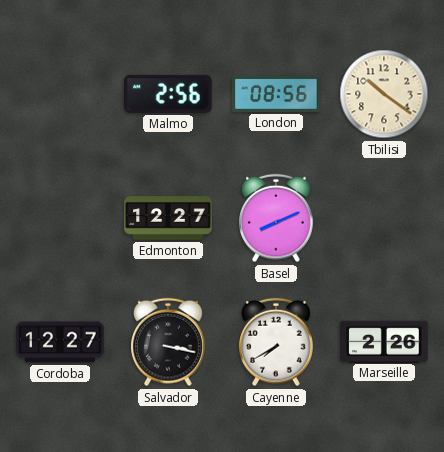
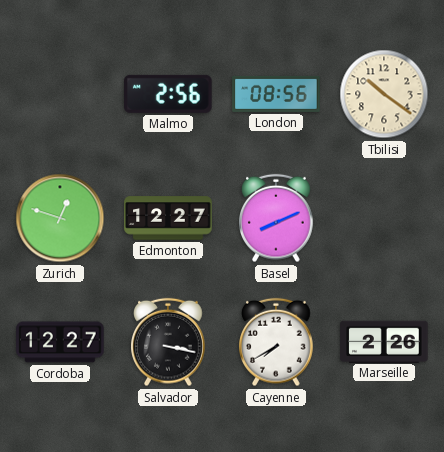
Zurich: none -> 12:48
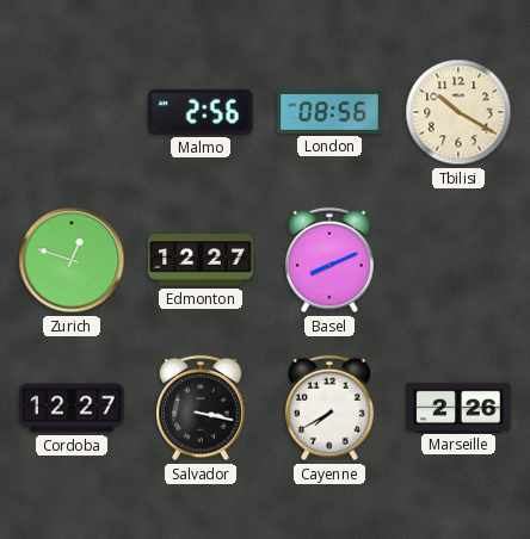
Tbilisi: 10:21 -> 10:20
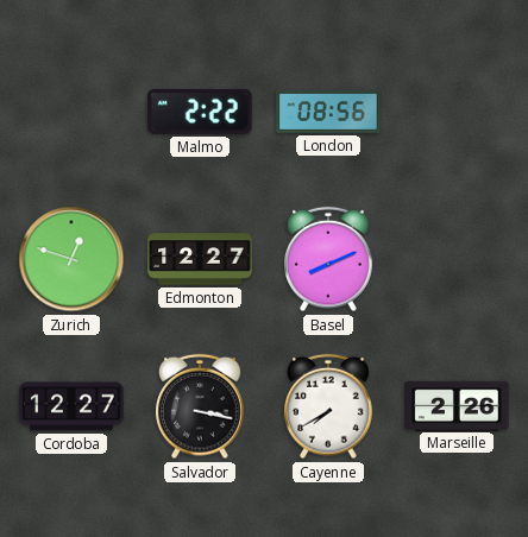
Malmo: 2:56 -> 2:22
Tbilisi: 10:20 -> none
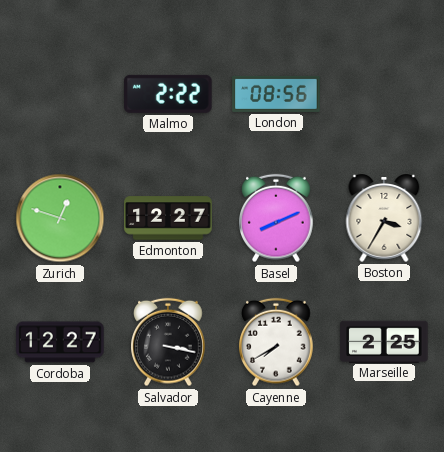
Boston: none -> 3:35
Marseille: 2:26 -> 2:25
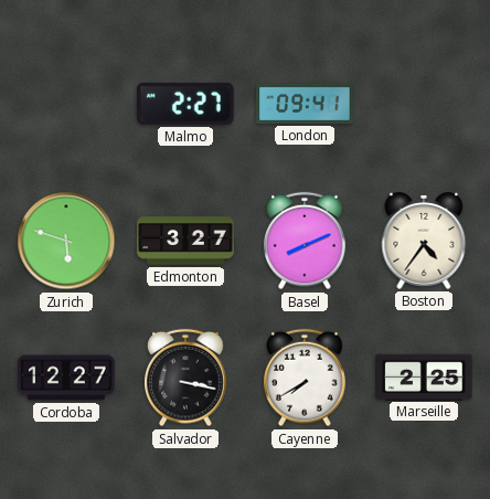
Malmo: 2:22 -> 2:27
London: 08:56 -> 09:41
Zurich: 12:48 -> 5:48
Edmonton: 12:27 -> 3:27
Boston: 3:35 -> 4:36
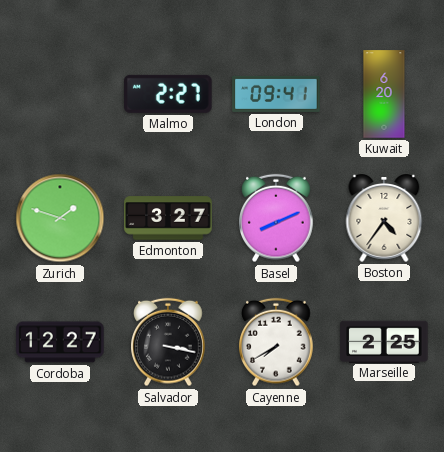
Kuwait: none -> 6:20
Zurich: 5:48 -> 1:48
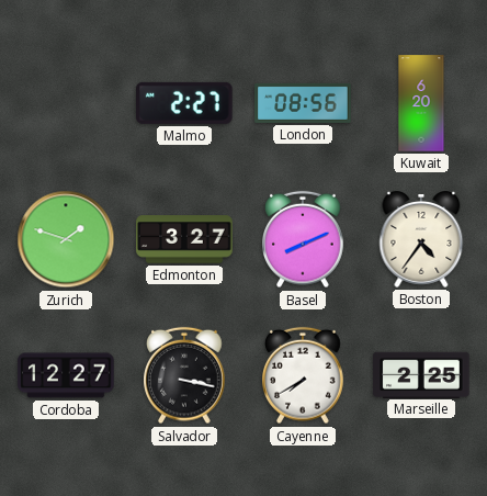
London: 09:41 -> 08:56
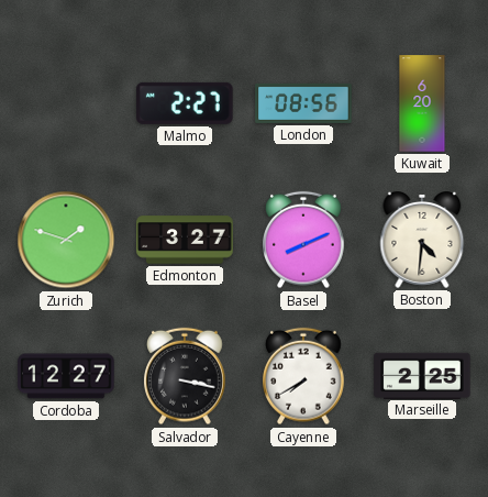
Boston: 4:36 -> 4:31
